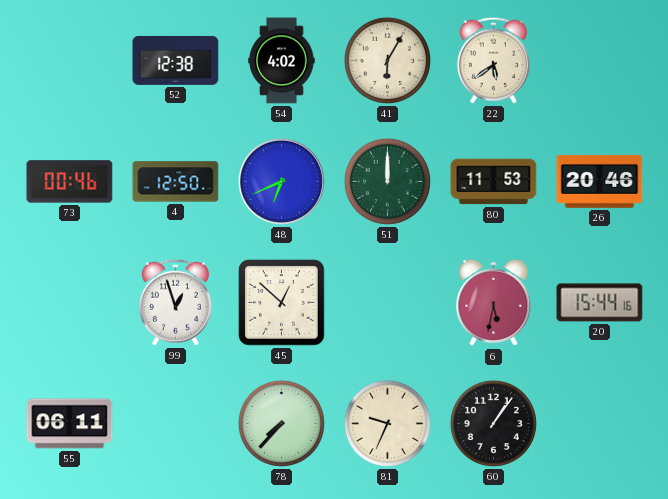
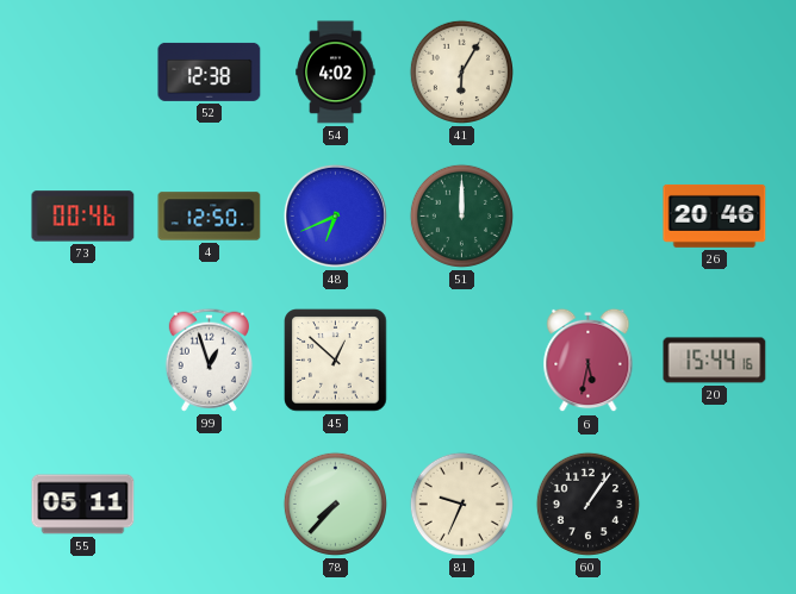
22: 5:39 -> none
80: 11:53 -> none
55: 06:11 -> 05:11
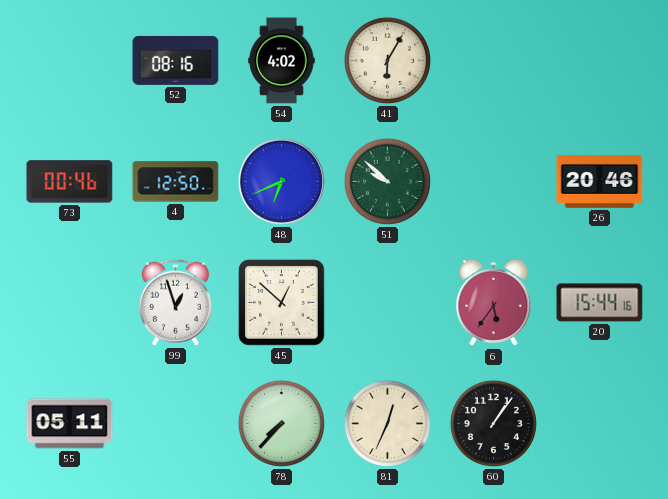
52: 12:38 -> 08:16
51: 12:00 -> 9:52
6: 5:32 -> 5:36
81: 9:34 -> 12:34
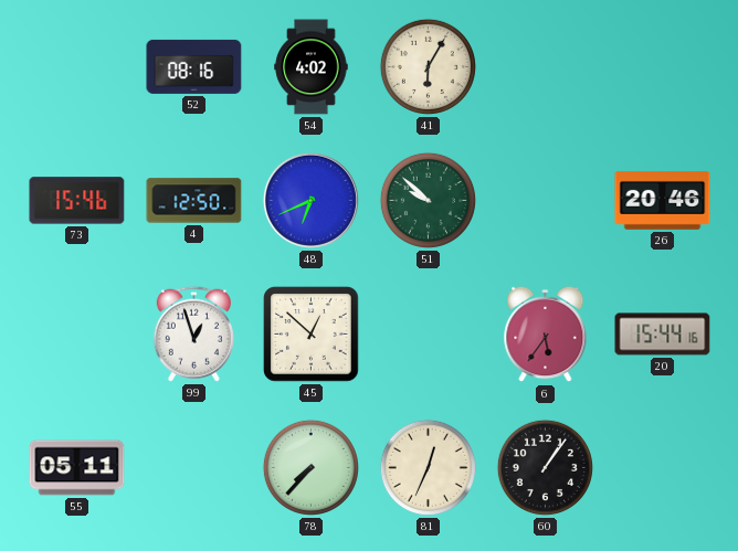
73: 00:46 -> 15:46
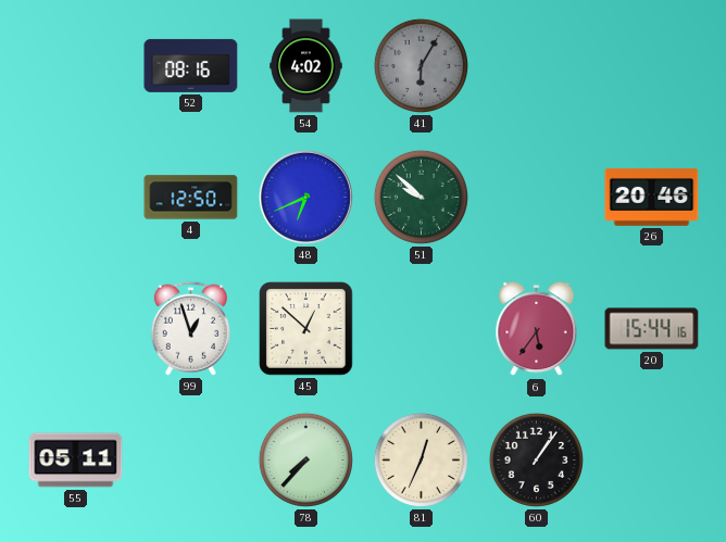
41 dial: cream -> grey
73: 15:46 -> none
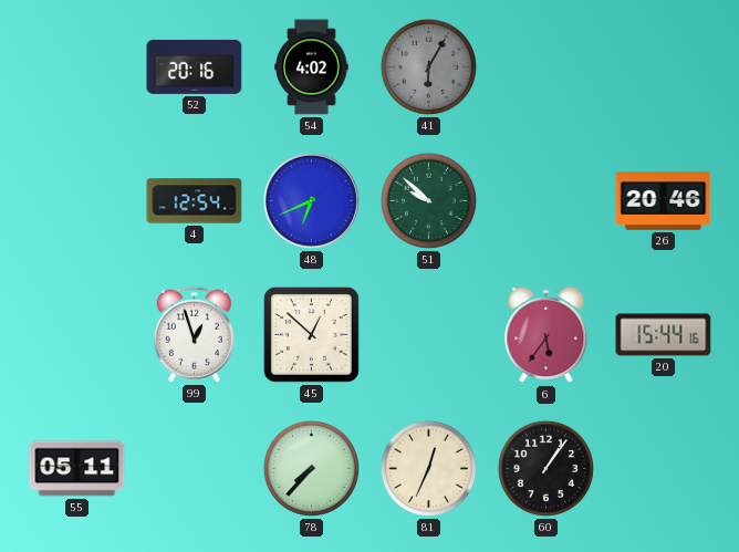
52: 08:16 -> 20:16
4: 12:50 -> 12:54
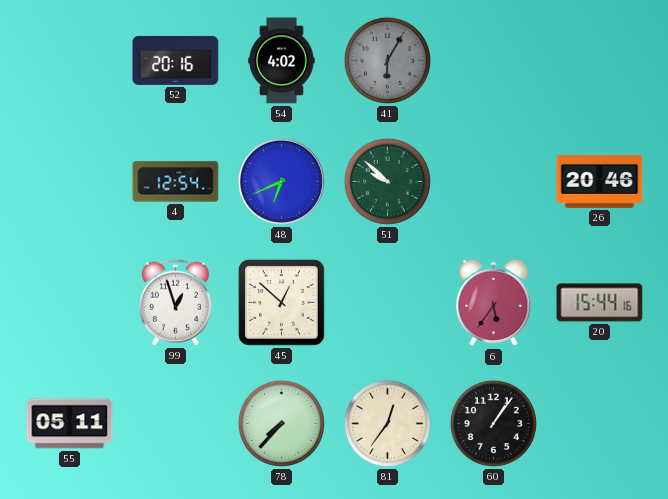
81: 12:34 -> 12:36
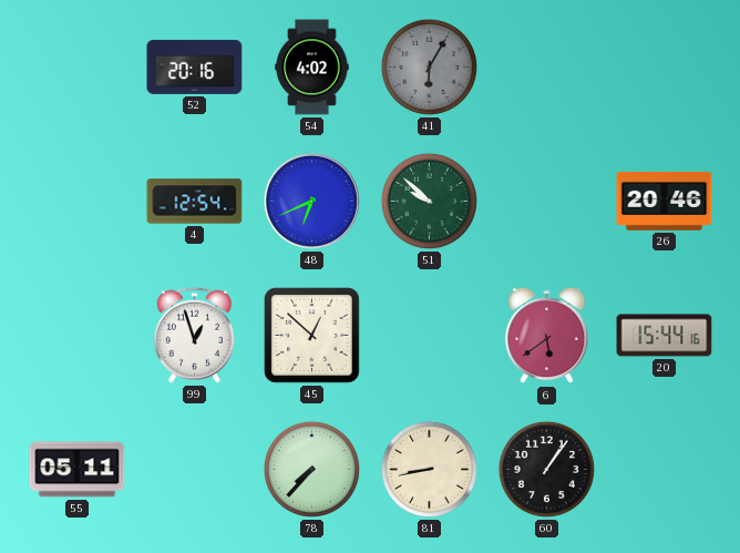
6: 5:36 -> 5:39
81: 12:36 -> 8:43
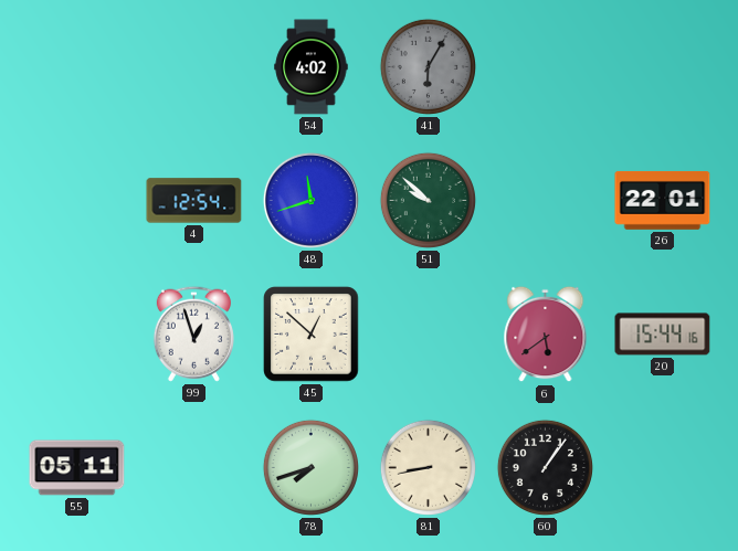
52: 20:16 -> none
48: 6:41 -> 11:42
26: 20:46 -> 22:01
78: 7:37 -> 7:42
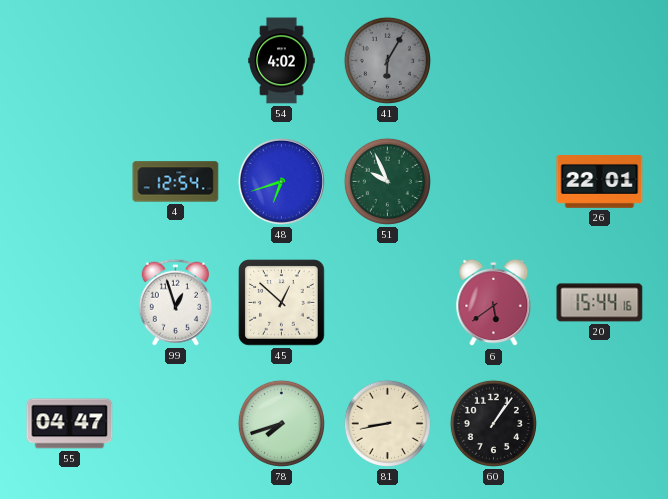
48: 11:42 -> 6:42
51: 9:52 -> 9:56
55: 05:11 -> 04:47
